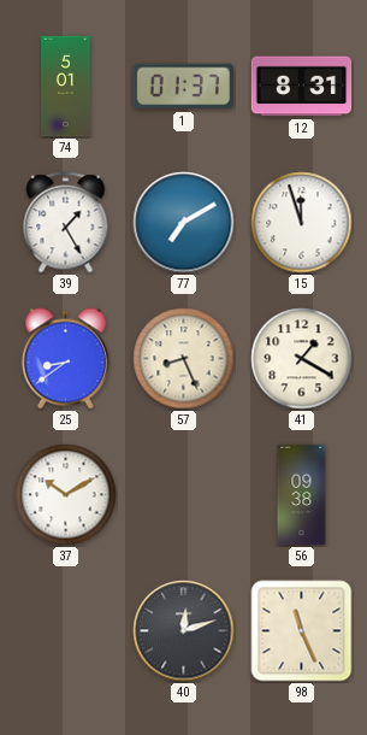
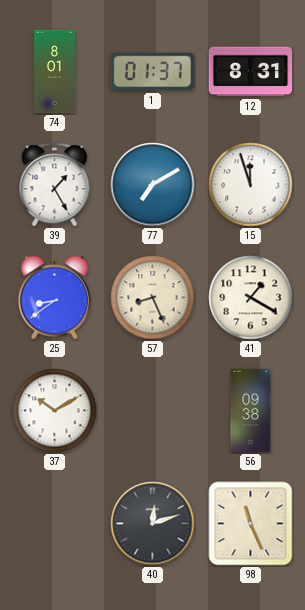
74: 5:01 -> 8:01
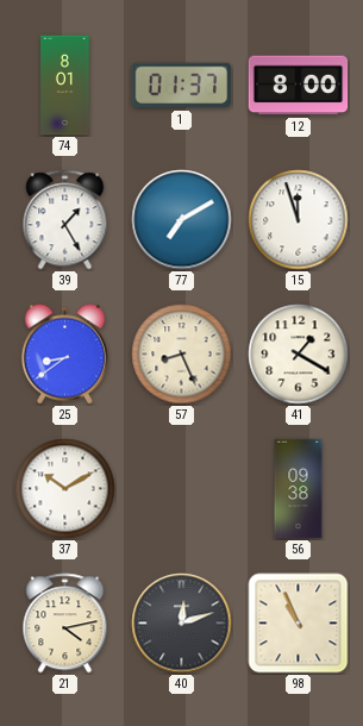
12: 8:31 -> 8:00
21: none -> 4:13
98: 11:26 -> 10:56
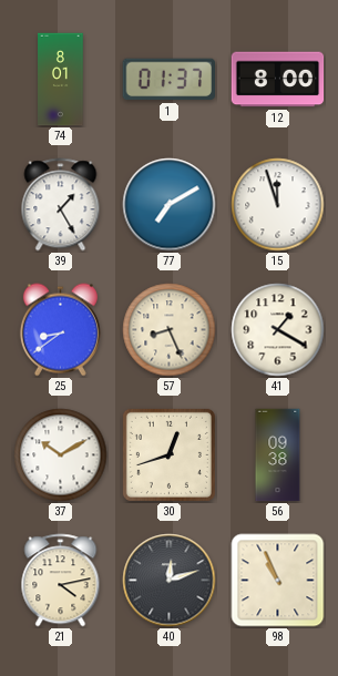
30: none -> 12:42
